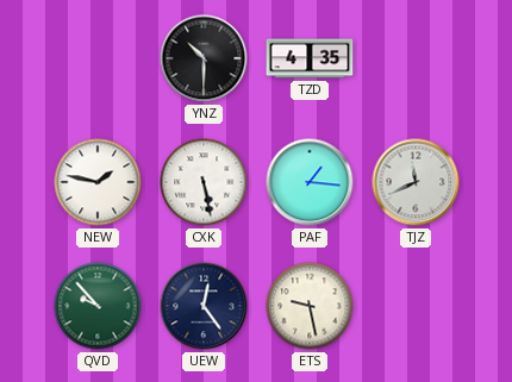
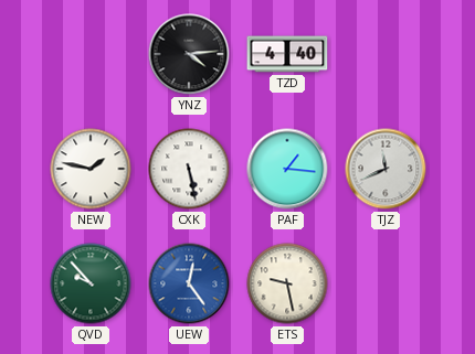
YNZ: 10:30 -> 4:14
TZD: 4:35 -> 4:40
UEW dial: navy -> blue
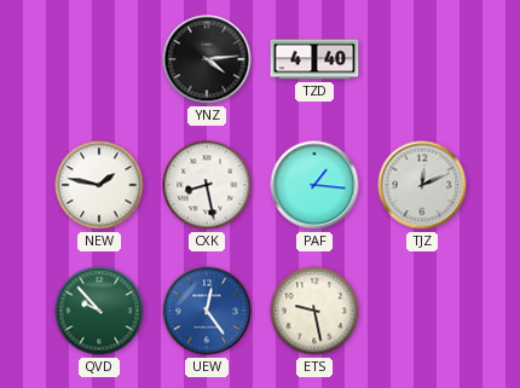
CXK: 5:28 -> 8:28
TJZ: 11:41 -> 12:11
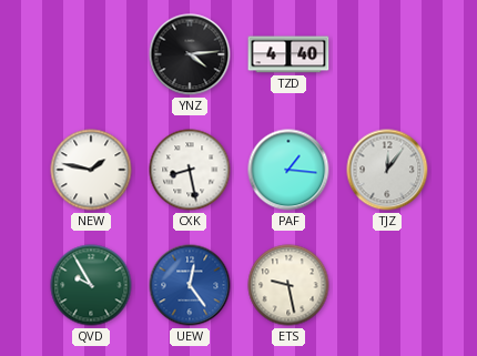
TJZ: 12:11 -> 12:06
QVD: 9:53 -> 9:55
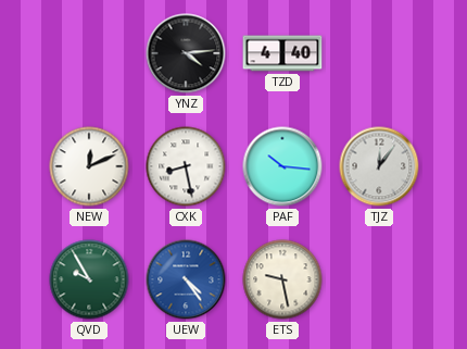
NEW: 1:47 -> 12:11
PAF: 1:16 -> 10:16
UEW: 12:24 -> 4:24
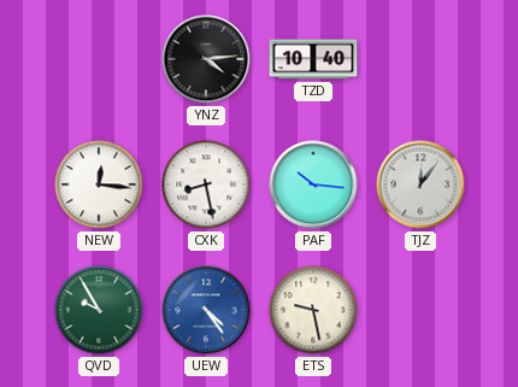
TZD: 4:40 -> 10:40
NEW: 12:11 -> 12:16
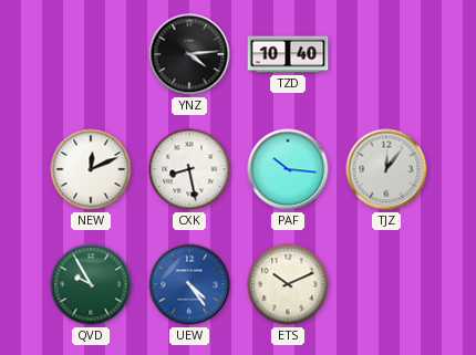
NEW: 12:16 -> 12:11
ETS: 9:28 -> 10:11
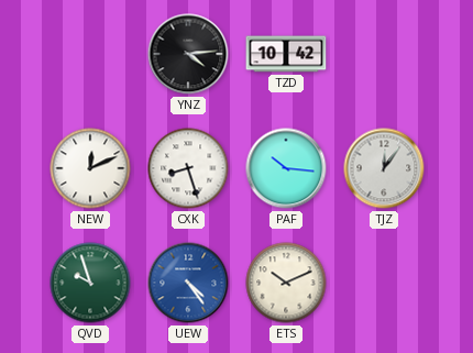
TZD: 10:40 -> 10:42
CXK: 8:28 -> 8:27
QVD: 9:55 -> 9:57
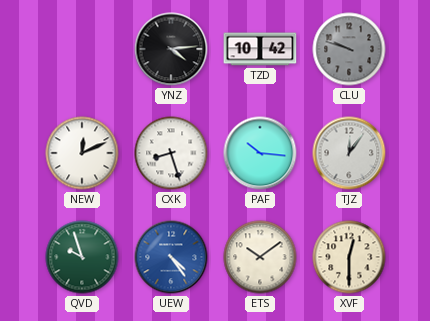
CLU: none -> 9:48
ETS: 10:11 -> 10:09
XVF: none -> 12:30
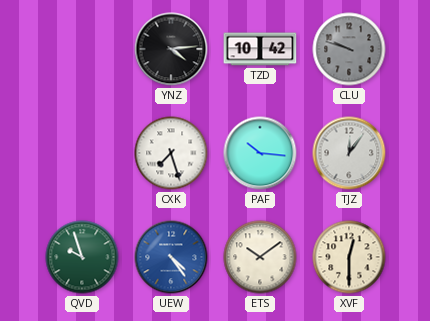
NEW: 12:11 -> none
CXK: 8:27 -> 7:27
